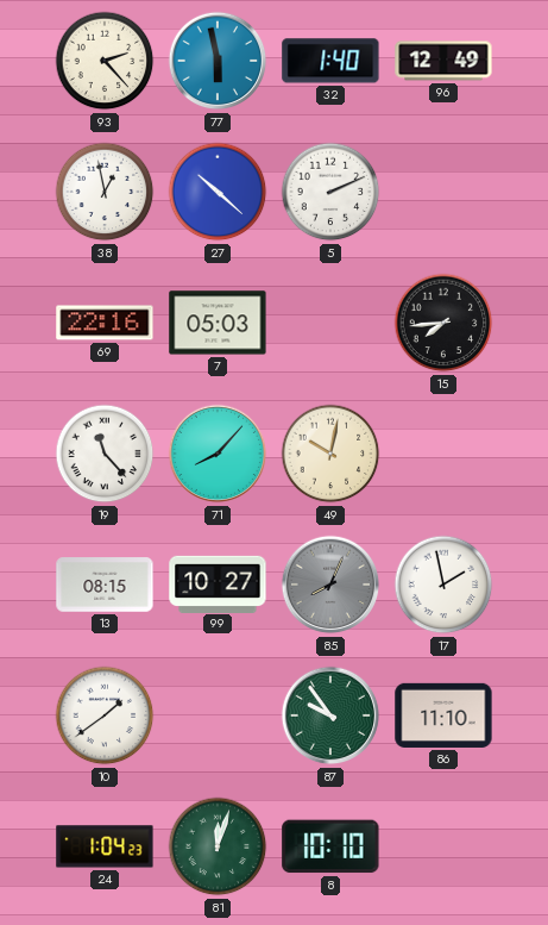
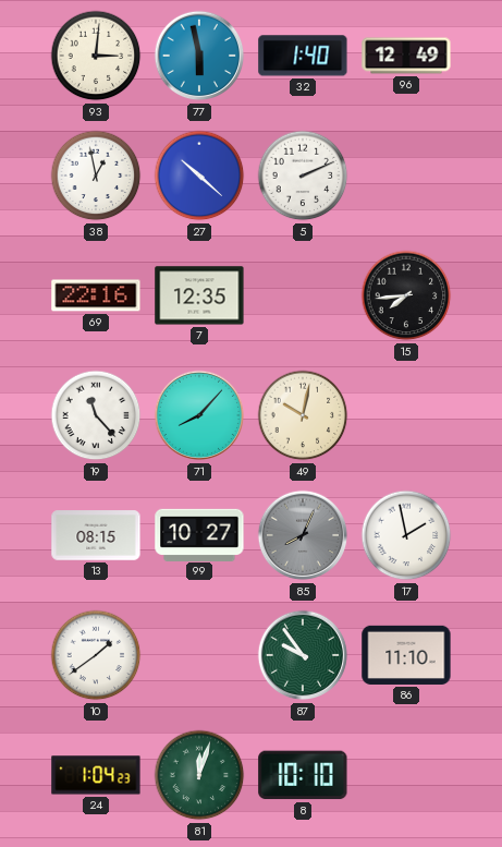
93: 2:23 -> 3:01
7: 05:03 -> 12:35
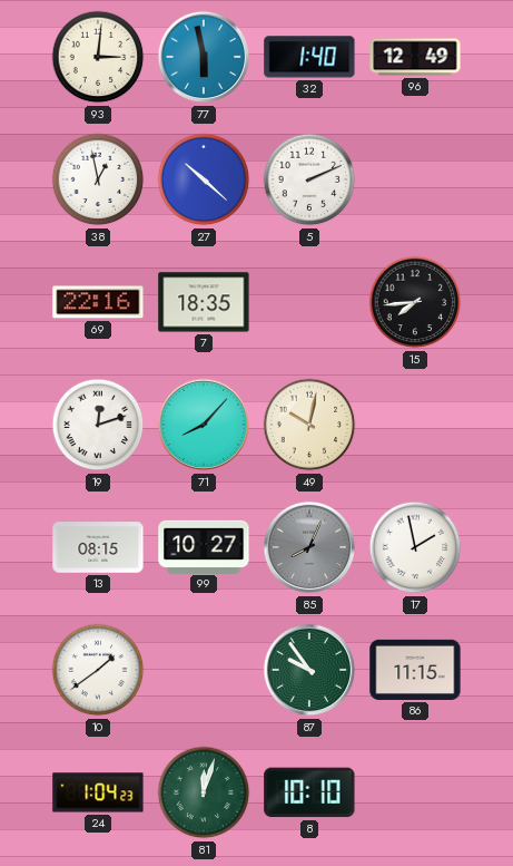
7: 12:35 -> 18:35
19: 11:23 -> 12:12
86: 11:10 -> 11:15
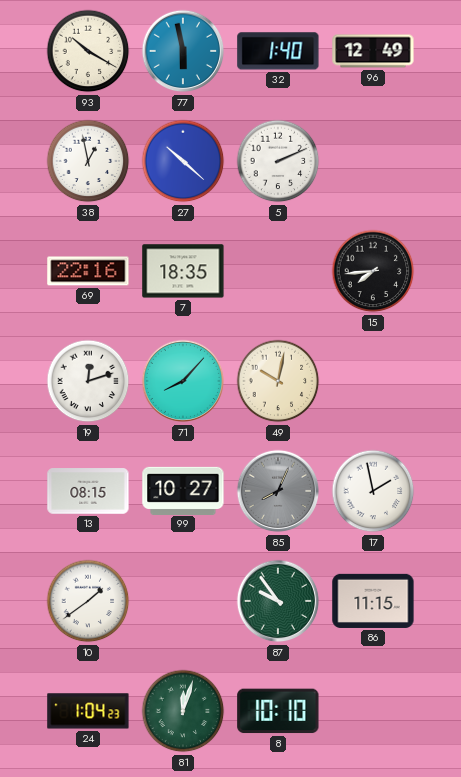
93: 3:01 -> 10:20
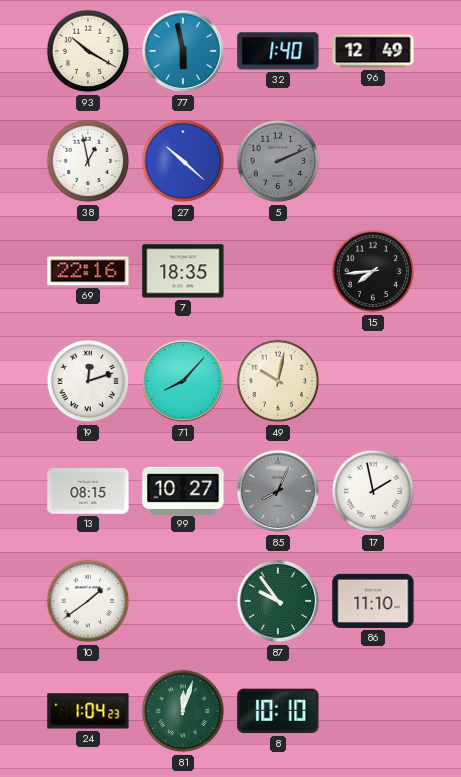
5 dial: white -> grey
86: 11:15 -> 11:10
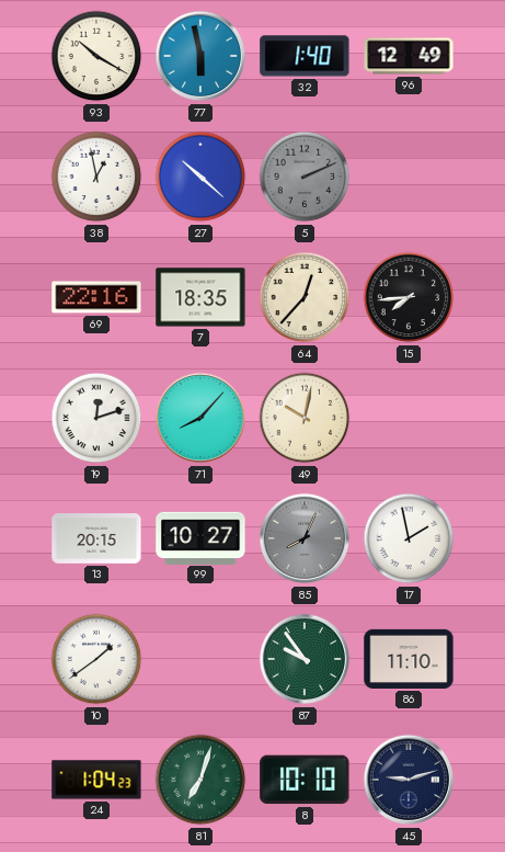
64: none -> 12:37
13: 08:15 -> 20:15
81: 12:03 -> 7:03
45: none -> 9:12
